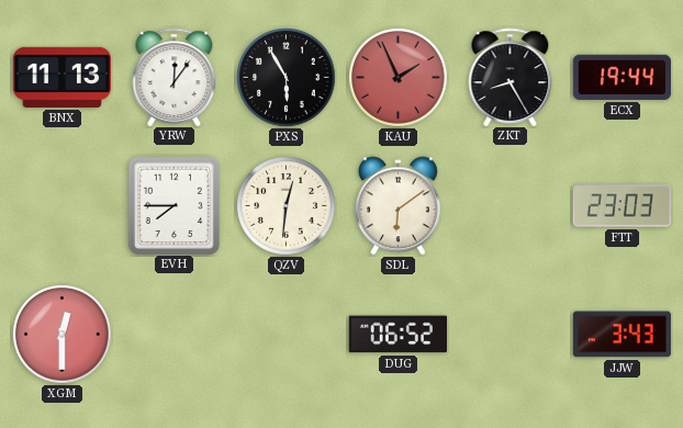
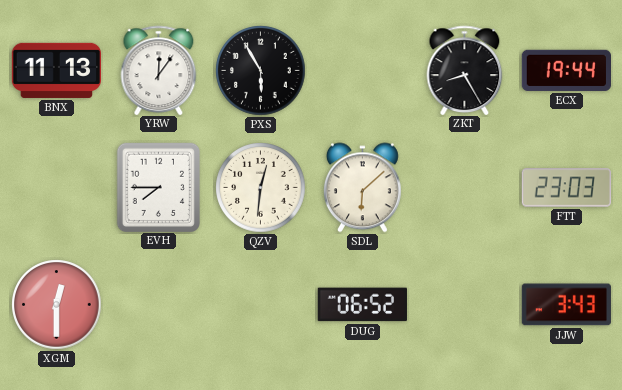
KAU: 1:56 -> none
SDL: 6:09 -> 6:08
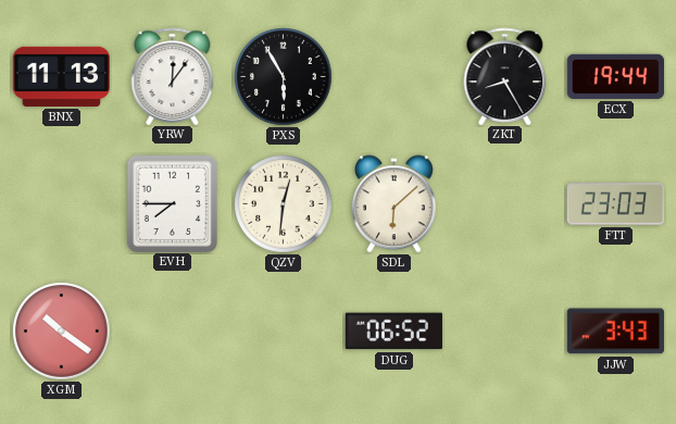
XGM: 12:30 -> 10:21
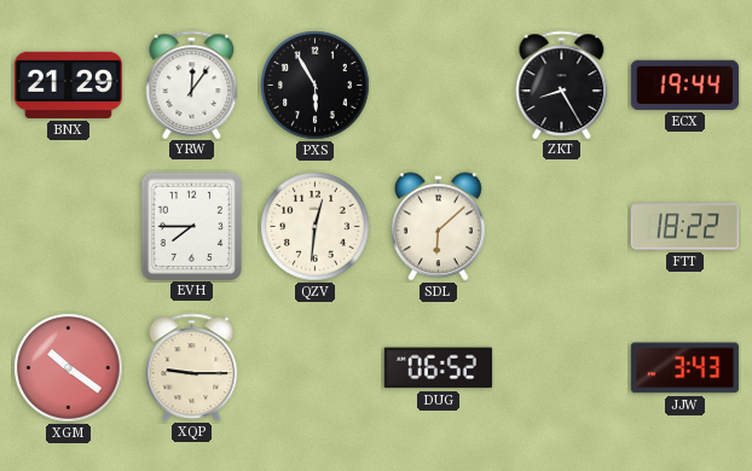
BNX: 11:13 -> 21:29
FTT: 23:03 -> 18:22
XQP: none -> 9:15
